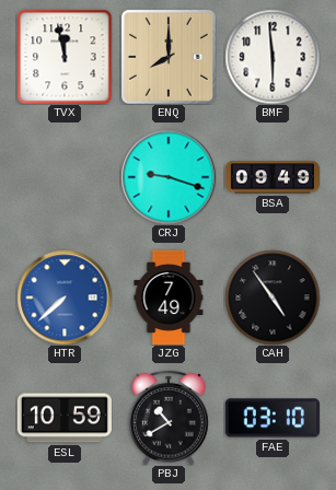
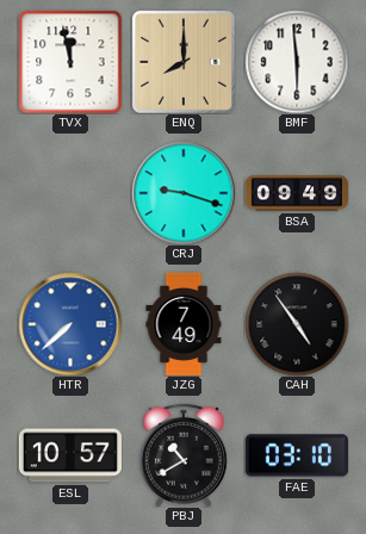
ESL: 10:59 -> 10:57
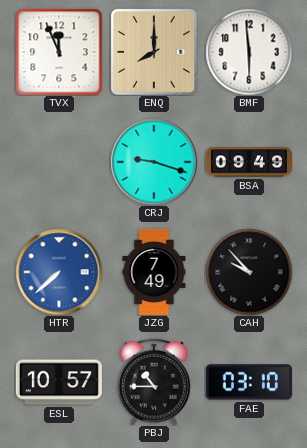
TVX: 11:58 -> 11:56
CAH: 4:54 -> 9:53
PBJ: 10:40 -> 10:45
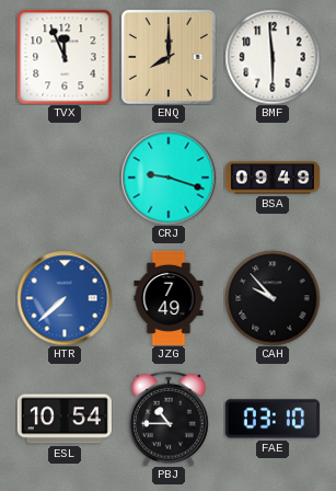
ESL: 10:57 -> 10:54
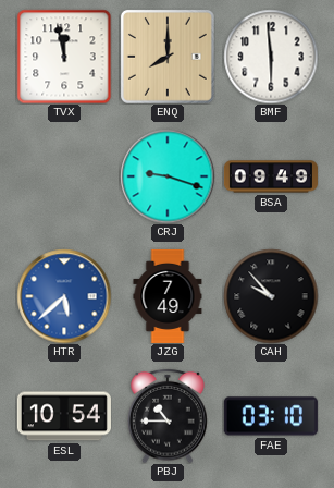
TVX: 11:56 -> 11:58
HTR: 7:38 -> 5:38
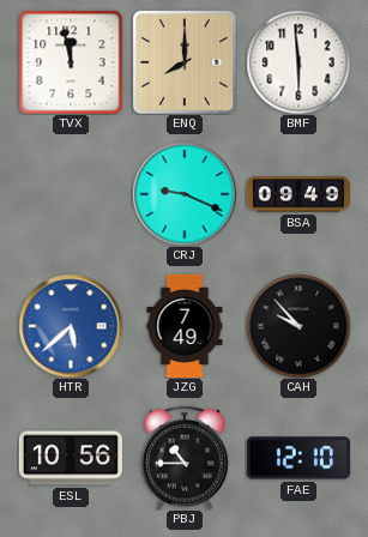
CRJ: 9:18 -> 9:19
ESL: 10:54 -> 10:56
FAE: 03:10 -> 12:10
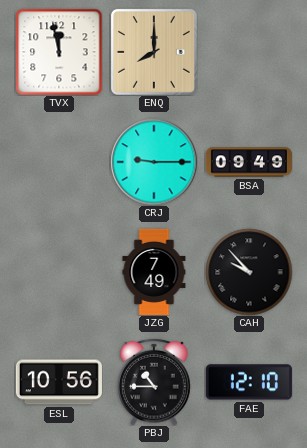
BMF: 5:59 -> none
CRJ: 9:19 -> 9:15
HTR: 5:38 -> none
